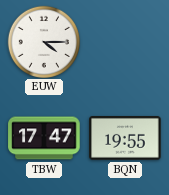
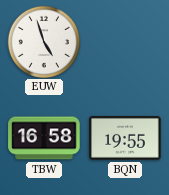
EUW: 4:15 -> 4:57
TBW: 17:47 -> 16:58
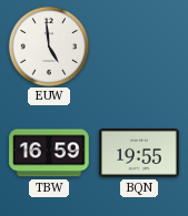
EUW: 4:57 -> 4:59
TBW: 16:58 -> 16:59
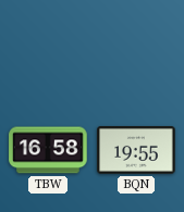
EUW: 4:59 -> none
TBW: 16:59 -> 16:58
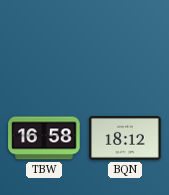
BQN: 19:55 -> 18:12
